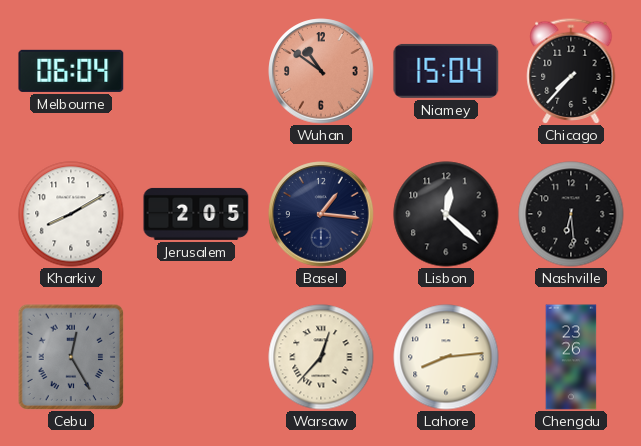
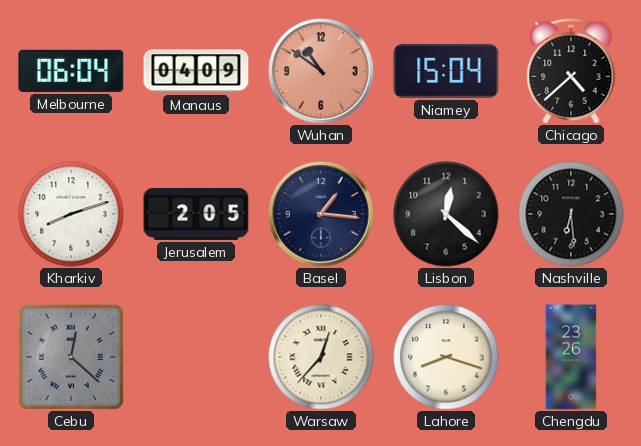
Manaus: none -> 04:09
Chicago: 7:37 -> 4:38
Kharkiv: 8:10 -> 8:12
Cebu: 12:25 -> 12:22
Lahore: 8:14 -> 8:18
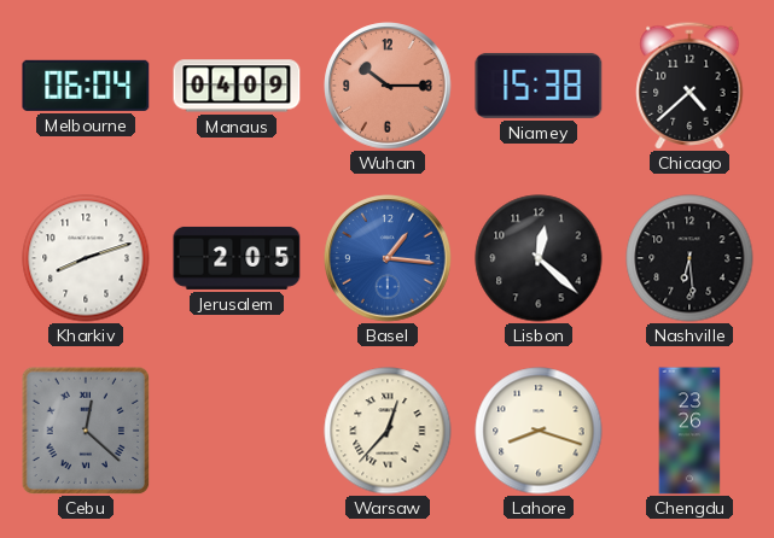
Wuhan: 10:51 -> 10:15
Niamey: 15:04 -> 15:38
Basel dial: navy -> blue
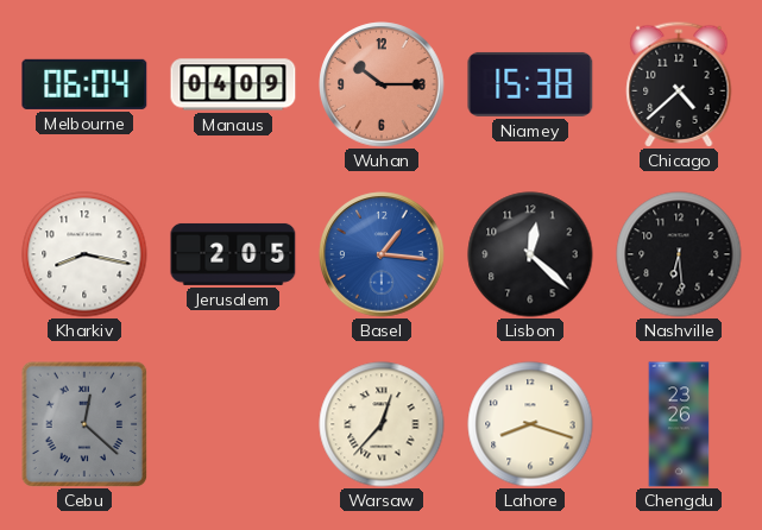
Kharkiv: 8:12 -> 8:17
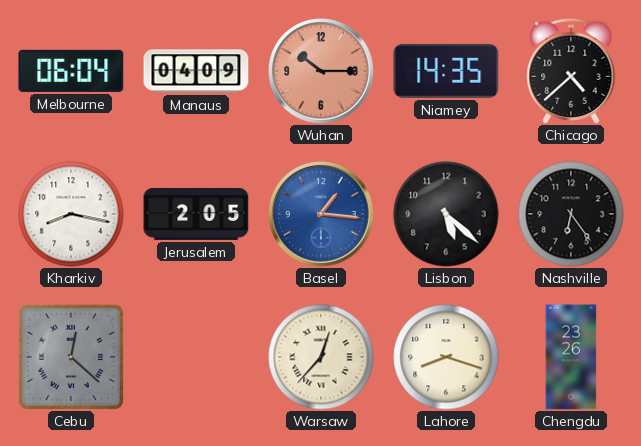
Niamey: 15:38 -> 14:35
Lisbon: 12:22 -> 5:22
Nashville: 6:29 -> 6:24
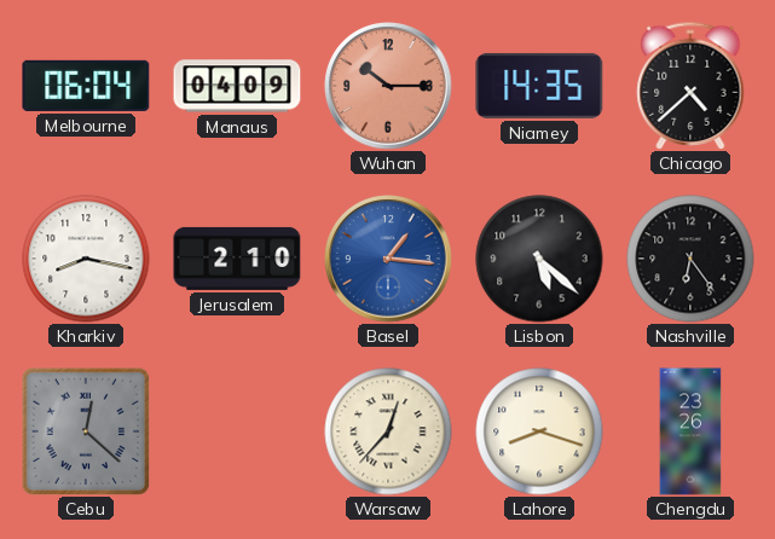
Jerusalem: 2:05 -> 2:10
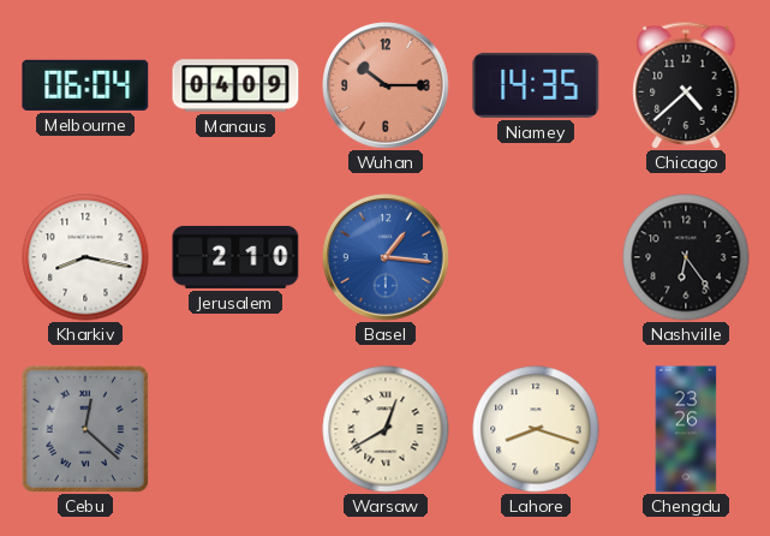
Lisbon: 5:22 -> none
Warsaw: 12:37 -> 12:40
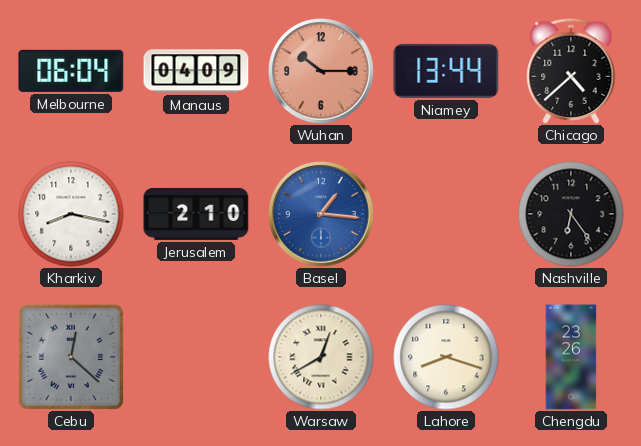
Niamey: 14:35 -> 13:44
